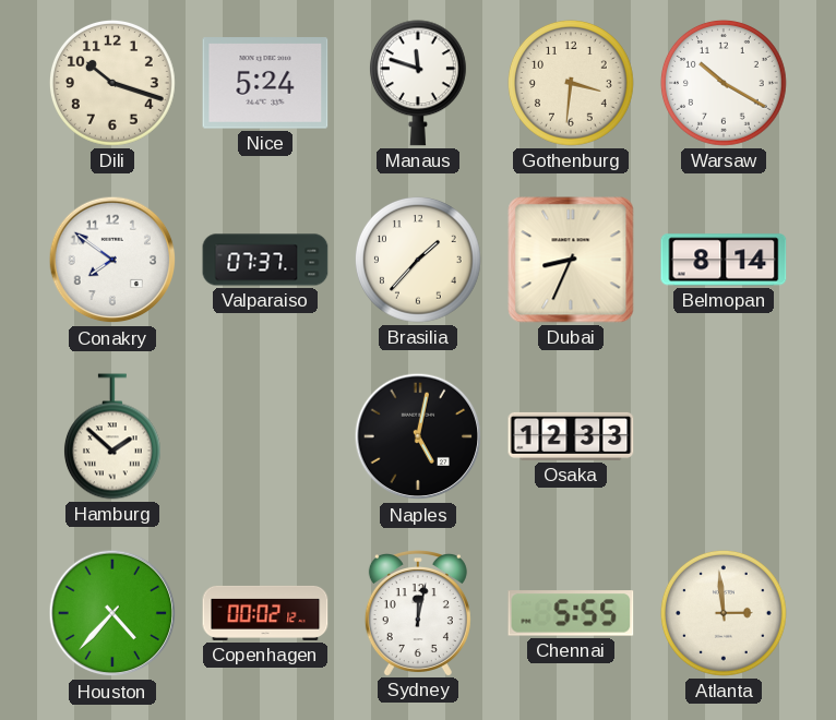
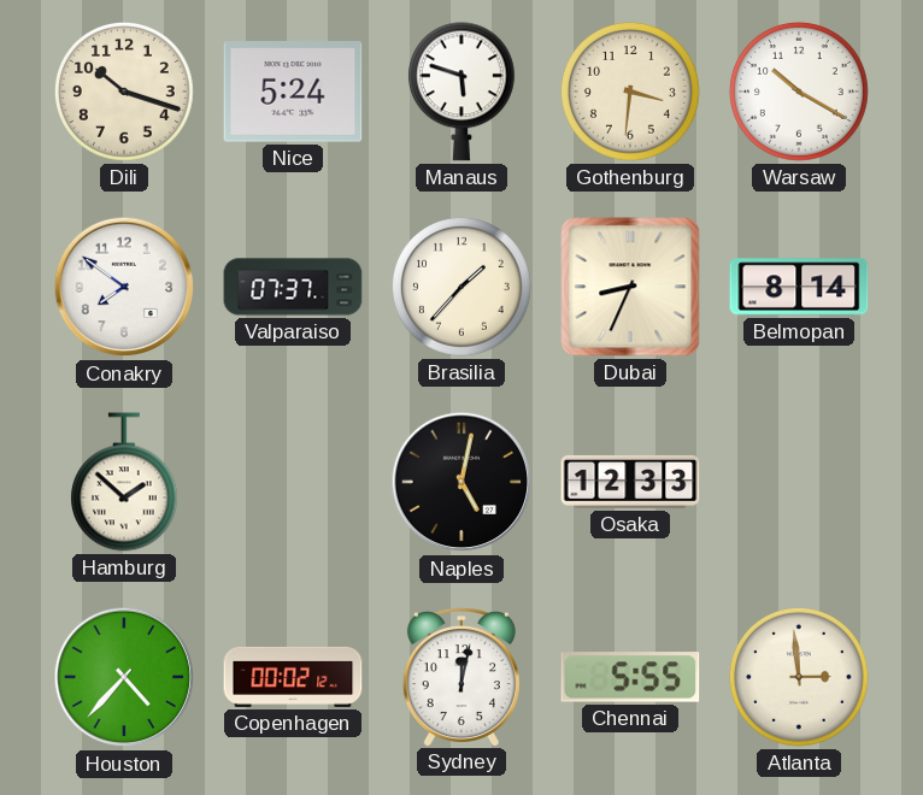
Manaus: 11:48 -> 5:48
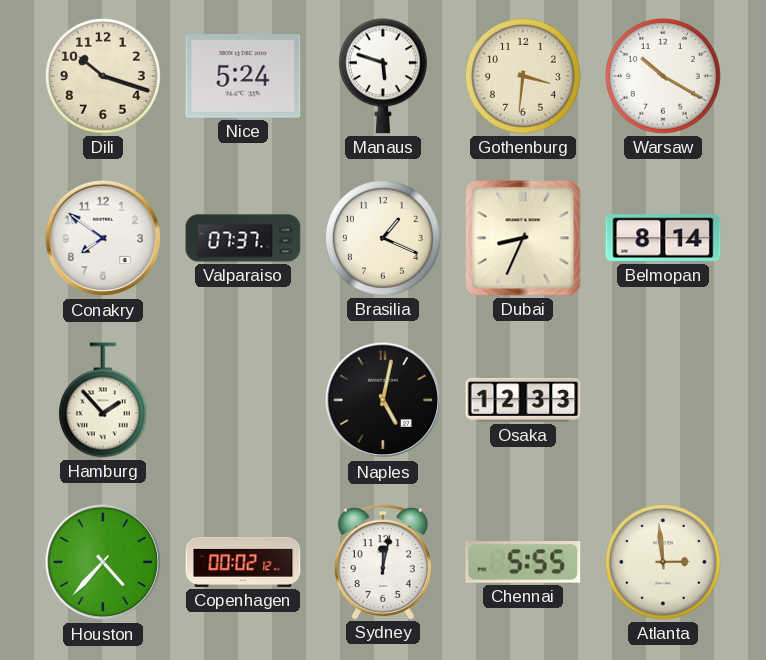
Brasilia: 1:37 -> 1:19
Hamburg: 1:52 -> 1:53
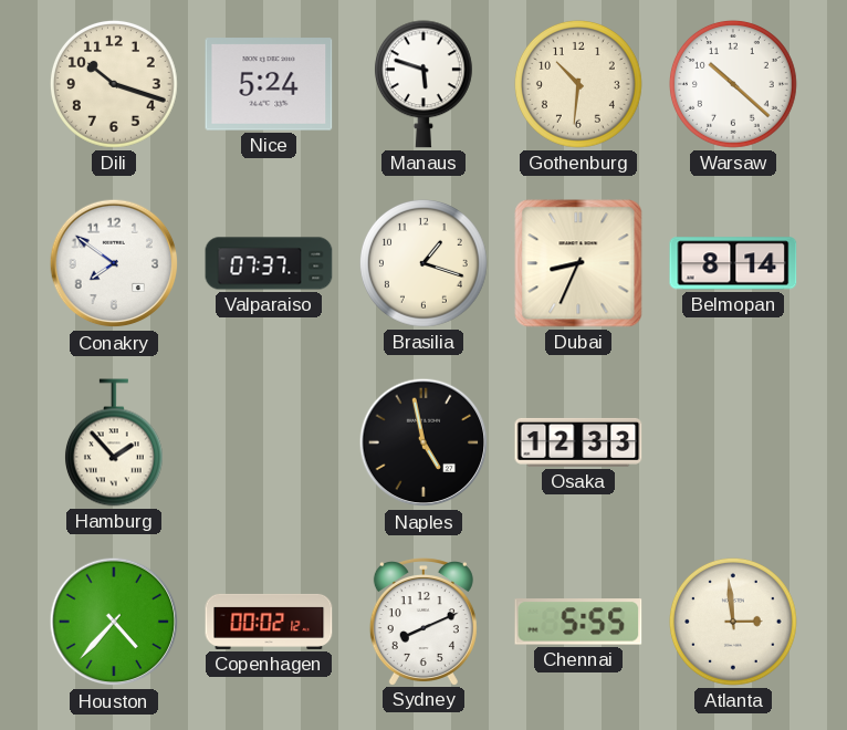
Gothenburg: 3:31 -> 10:31
Warsaw: 10:20 -> 10:22
Brasilia: 1:19 -> 1:18
Naples: 5:02 -> 4:58
Sydney: 12:02 -> 8:11
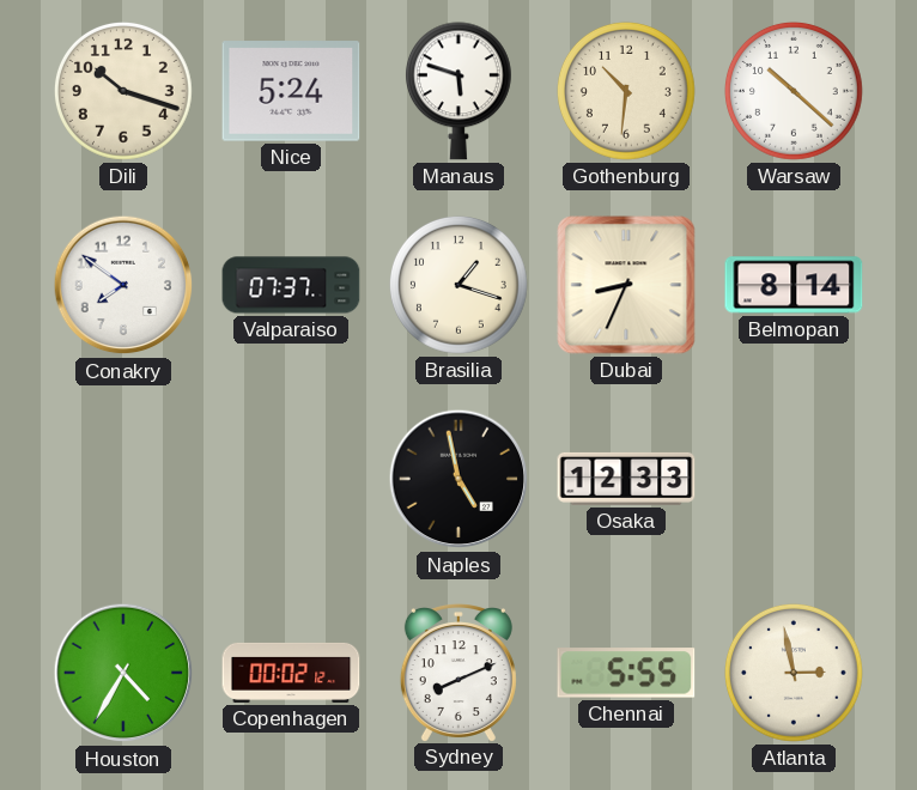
Hamburg: 1:53 -> none
Houston: 4:37 -> 4:35
Atlanta: 2:59 -> 2:58
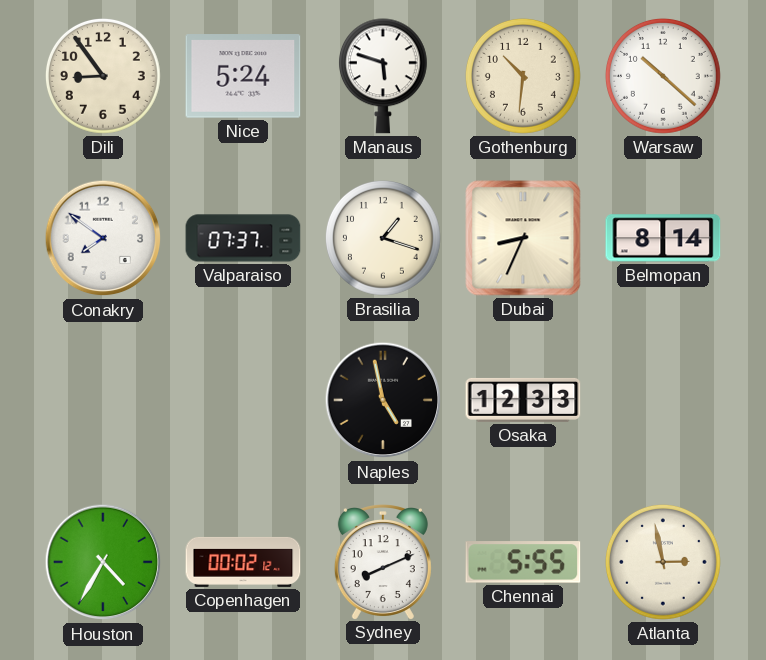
Dili: 10:18 -> 8:54
